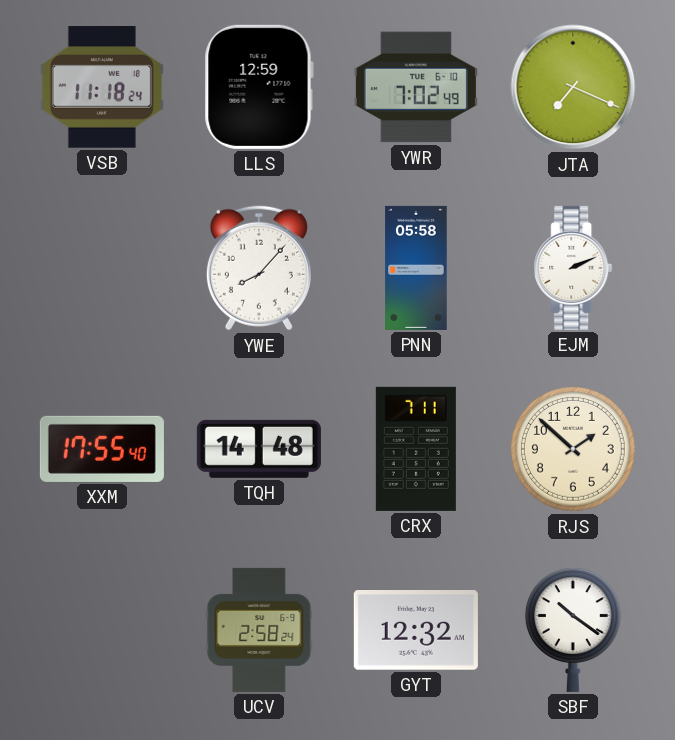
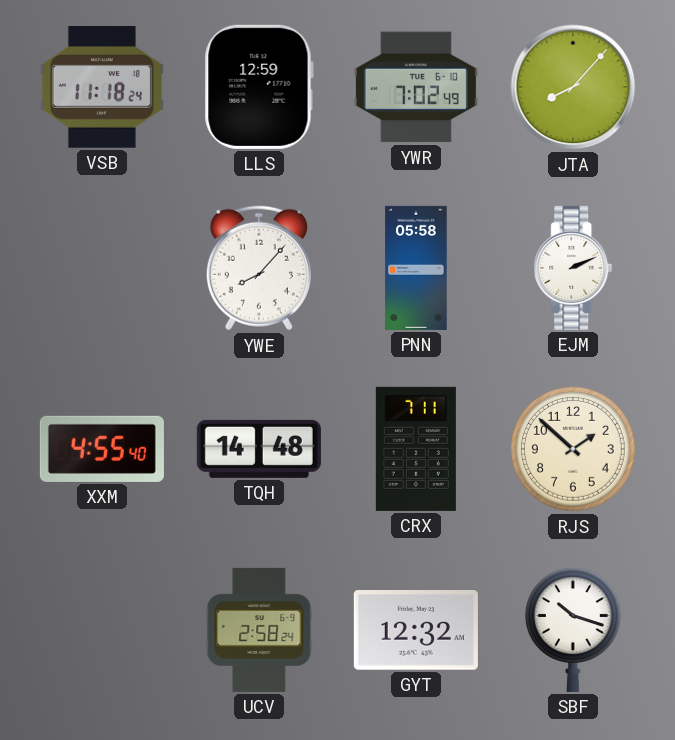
JTA: 7:19 -> 8:07
XXM: 17:55 -> 4:55
SBF: 10:21 -> 10:18
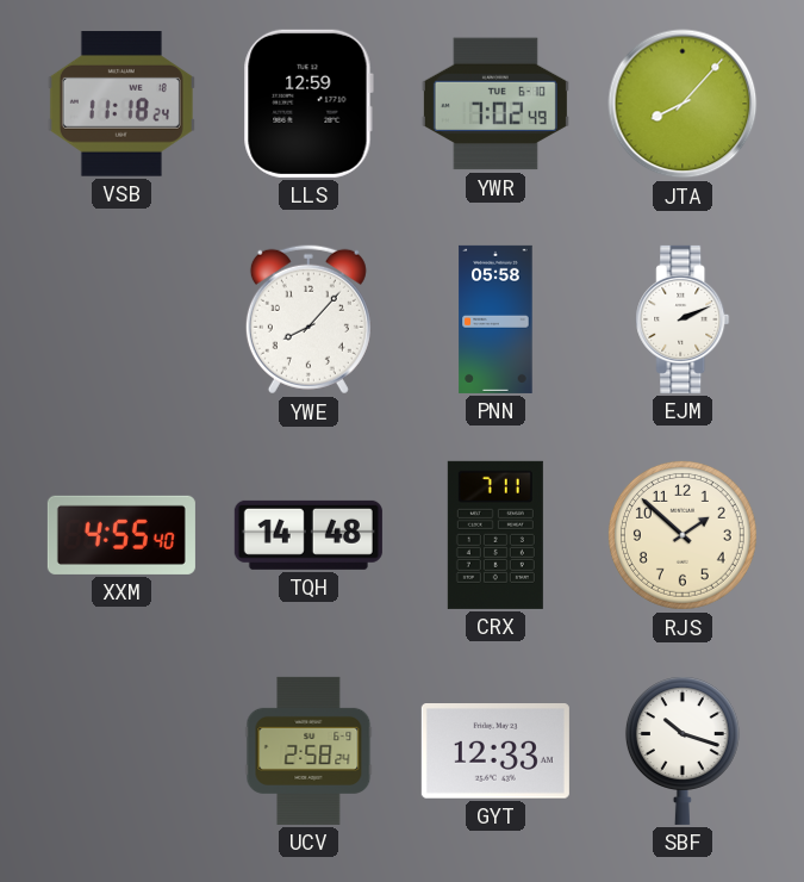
GYT: 12:32 -> 12:33
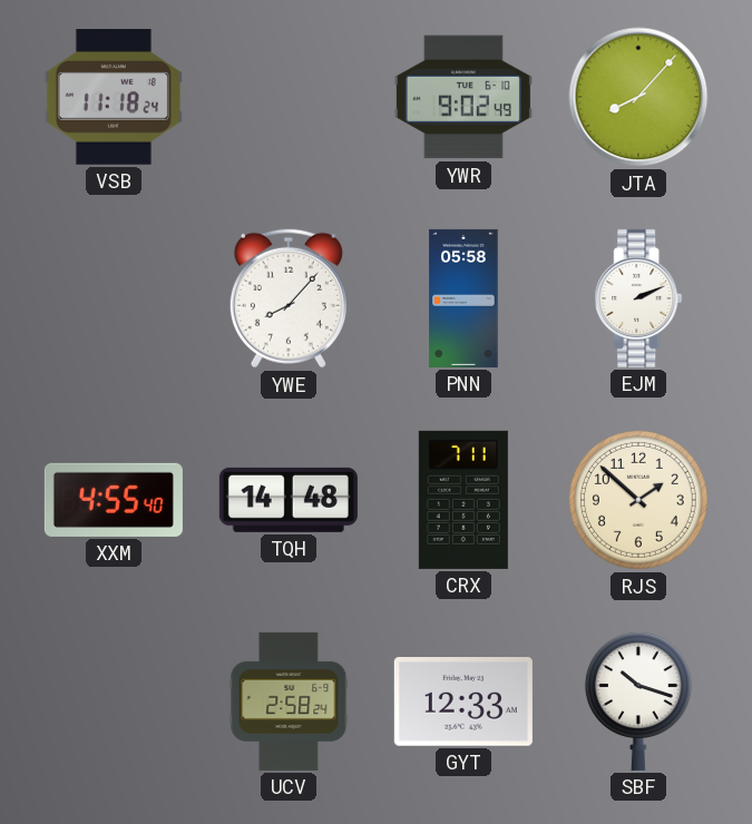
LLS: 12:59 -> none
YWR: 7:02 -> 9:02
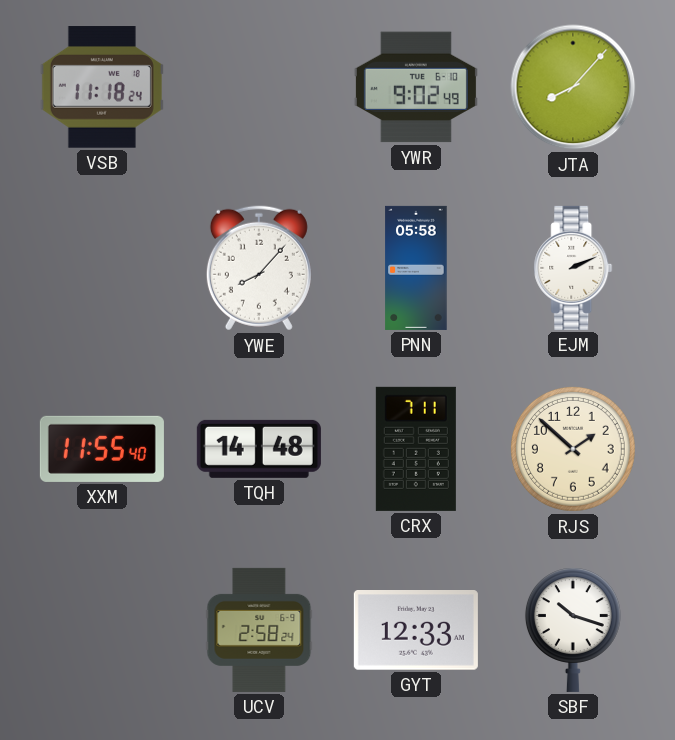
XXM: 4:55 -> 11:55
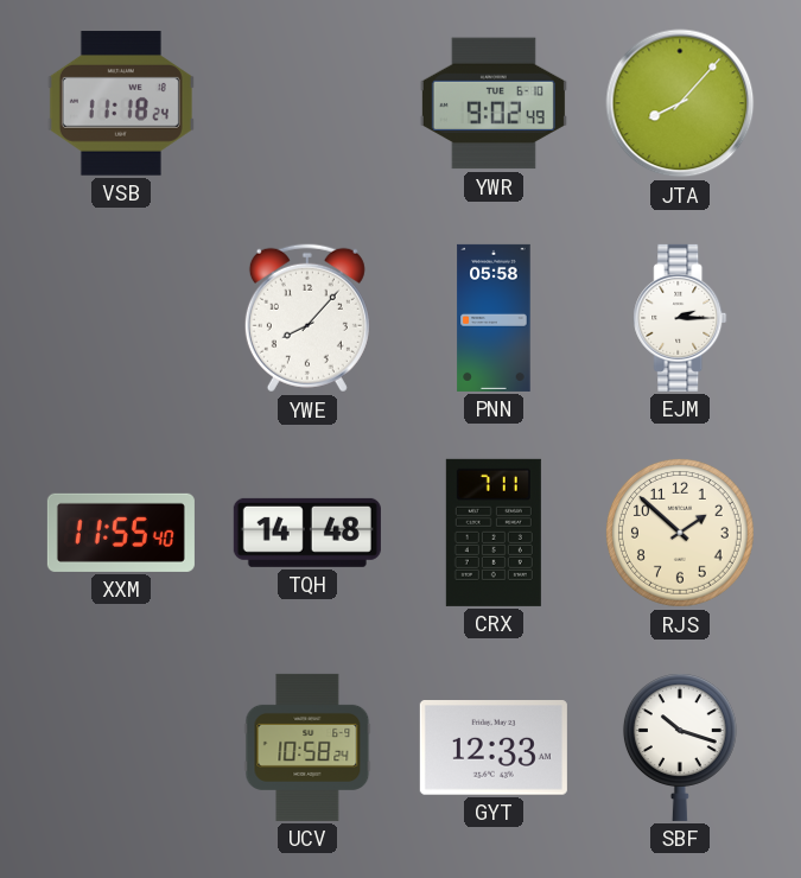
EJM: 2:11 -> 2:15
UCV: 2:58 -> 10:58
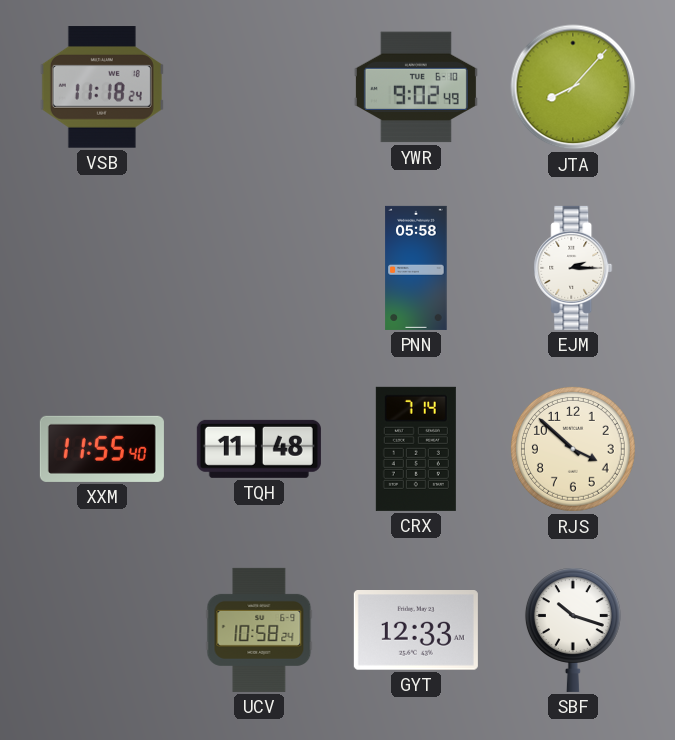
YWE: 8:07 -> none
TQH: 14:48 -> 11:48
CRX: 7:11 -> 7:14
RJS: 1:52 -> 3:52
